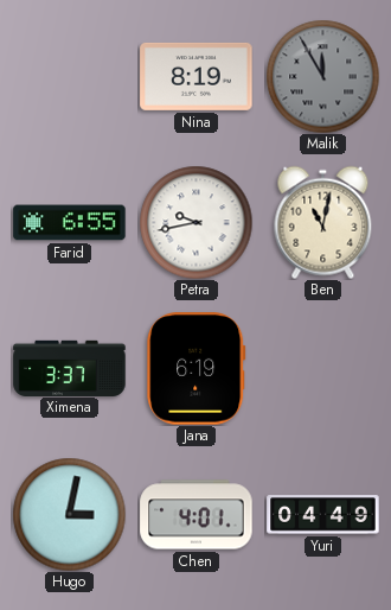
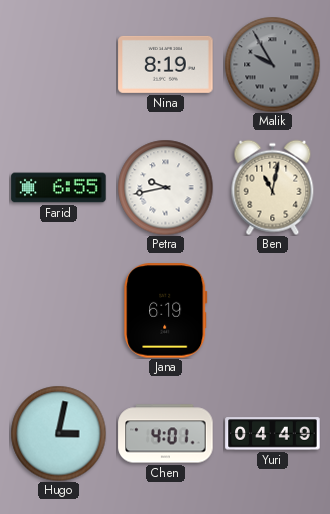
Malik: 11:55 -> 9:55
Ximena: 3:37 -> none
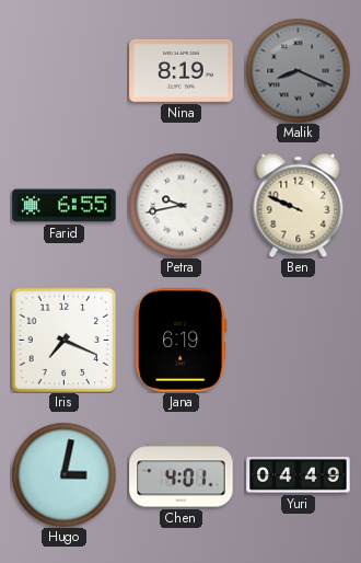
Malik: 9:55 -> 8:19
Ben: 11:02 -> 9:49
Iris: none -> 7:19
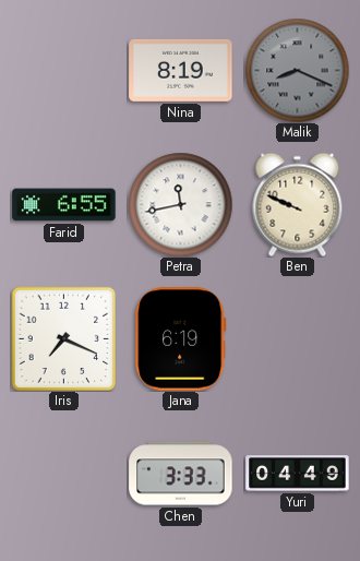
Petra: 9:43 -> 11:43
Hugo: 3:02 -> none
Chen: 4:01 -> 3:33
